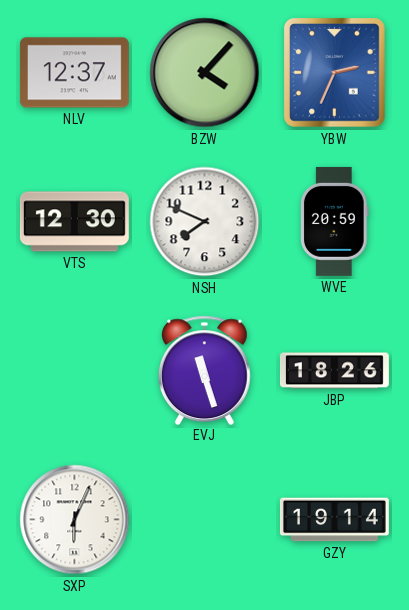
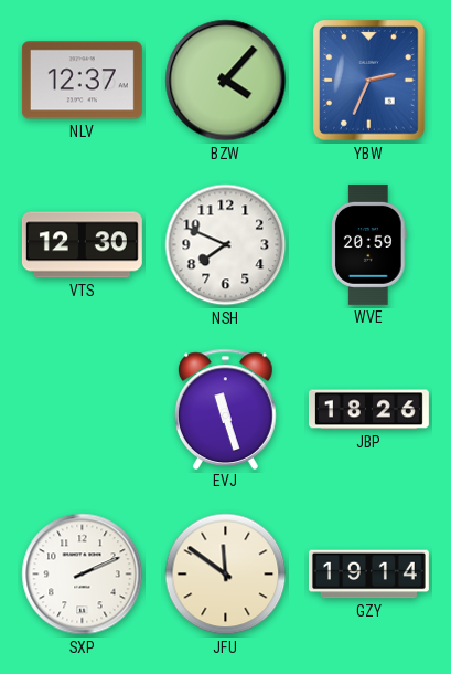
SXP: 6:04 -> 2:11
JFU: none -> 11:51
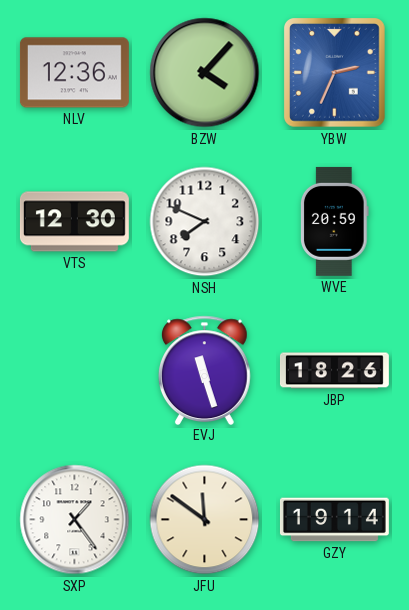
NLV: 12:37 -> 12:36
SXP: 2:11 -> 1:24
